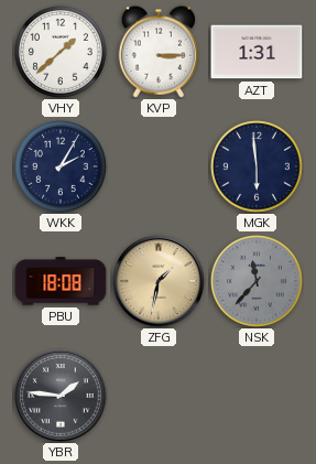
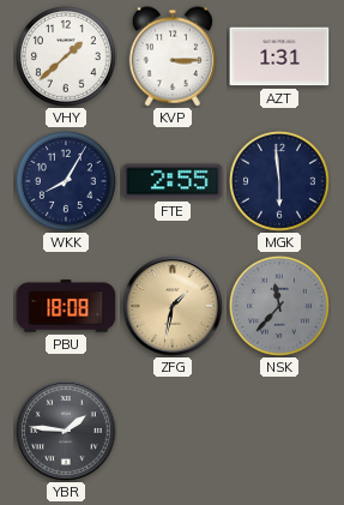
WKK: 2:05 -> 8:05
FTE: none -> 2:55
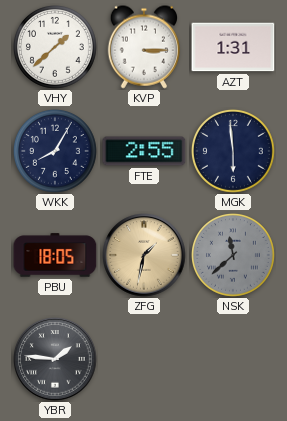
PBU: 18:08 -> 18:05
NSK: 11:37 -> 11:38
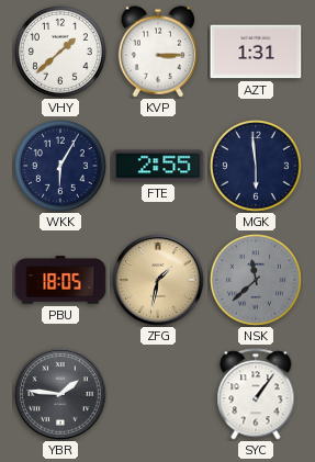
WKK: 8:05 -> 6:05
SYC: none -> 1:06
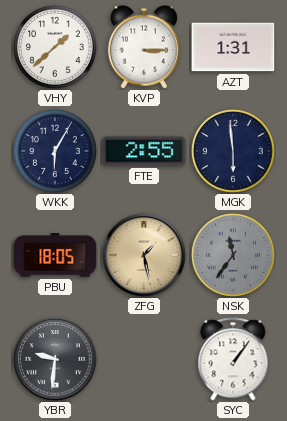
ZFG: 1:32 -> 1:28
NSK: 11:38 -> 11:36
YBR: 1:46 -> 9:31
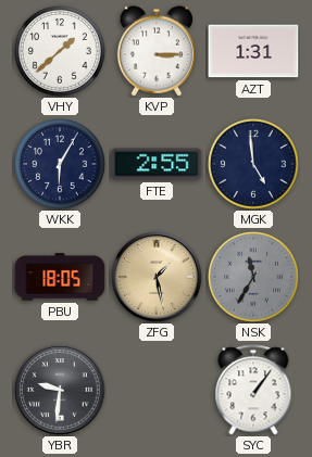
MGK: 5:59 -> 4:59
NSK: 11:36 -> 11:35
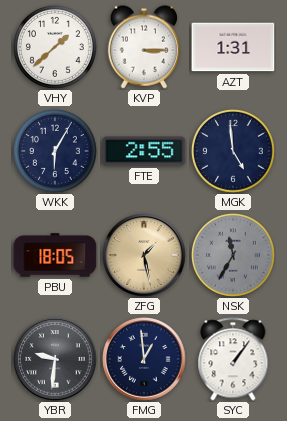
FMG: none -> 12:59
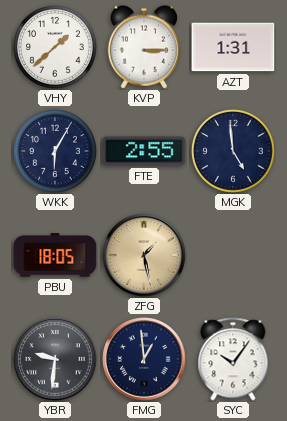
NSK: 11:35 -> none
SYC: 1:06 -> 10:06
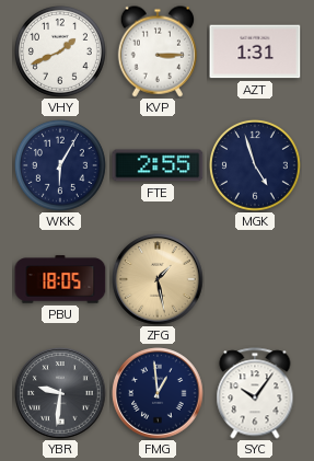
VHY: 1:38 -> 1:41
MGK: 4:59 -> 4:57
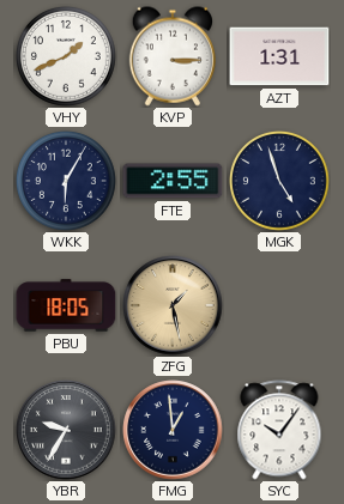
YBR: 9:31 -> 9:35
